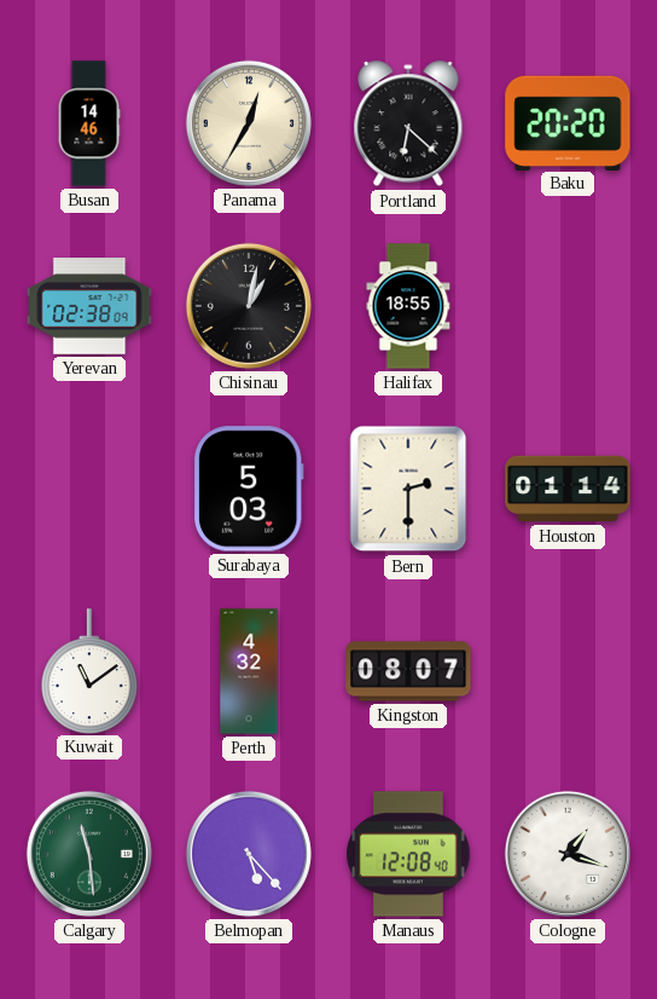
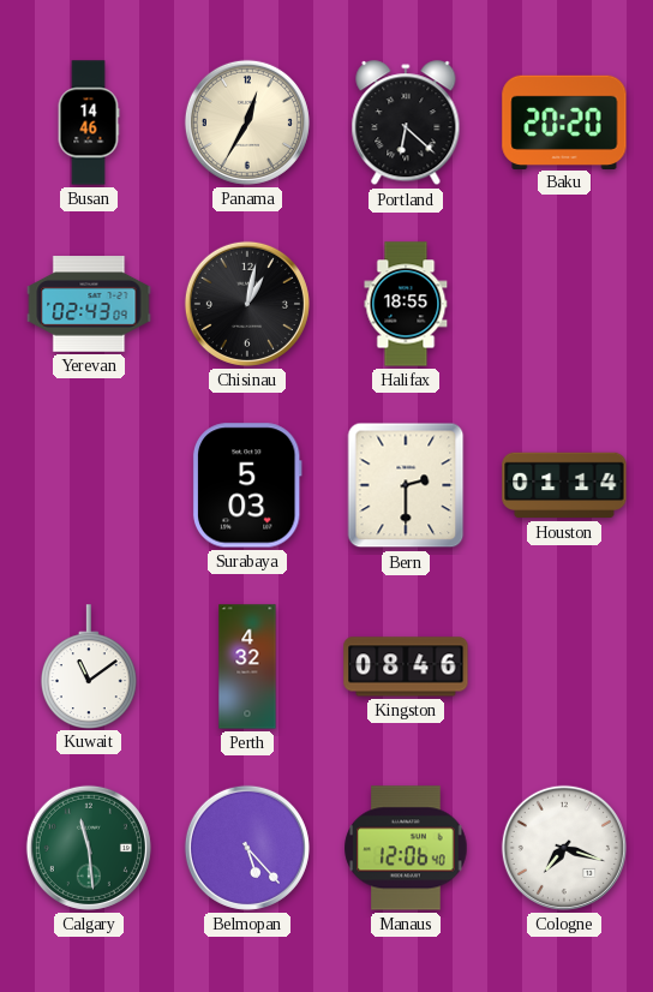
Yerevan: 02:38 -> 02:43
Kingston: 08:07 -> 08:46
Manaus: 12:08 -> 12:06
Cologne: 1:18 -> 7:18
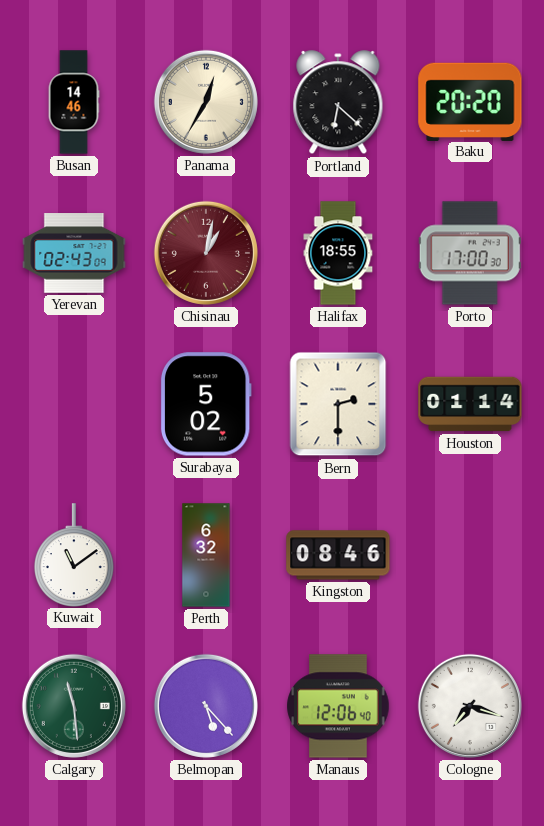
Chisinau dial: black -> burgundy
Porto: none -> 17:00
Surabaya: 5:03 -> 5:02
Perth: 4:32 -> 6:32
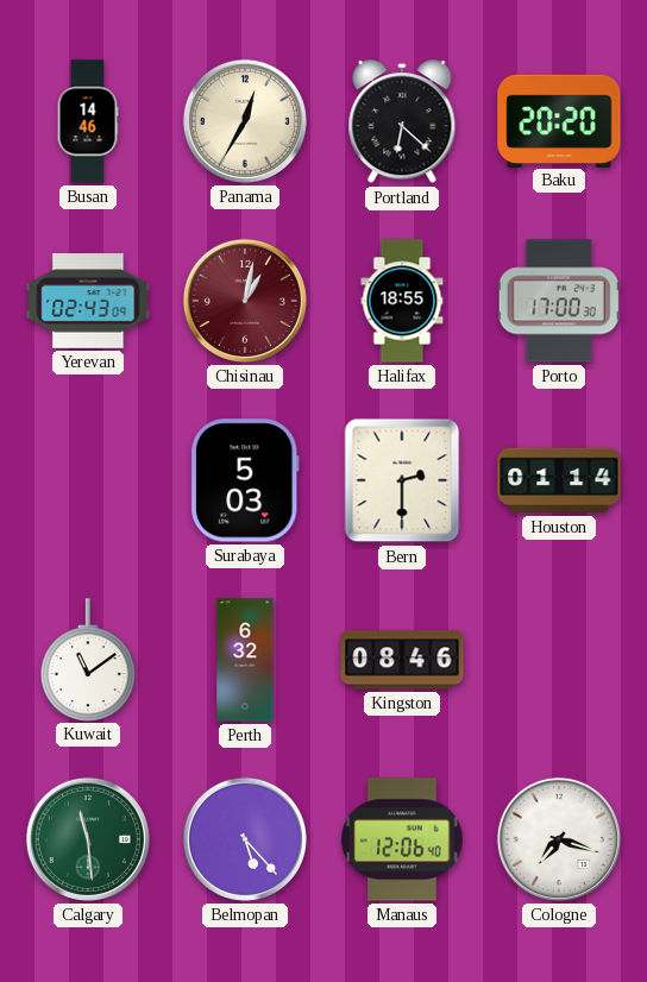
Surabaya: 5:02 -> 5:03
